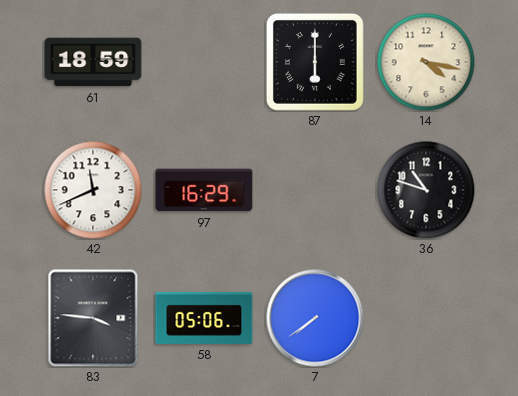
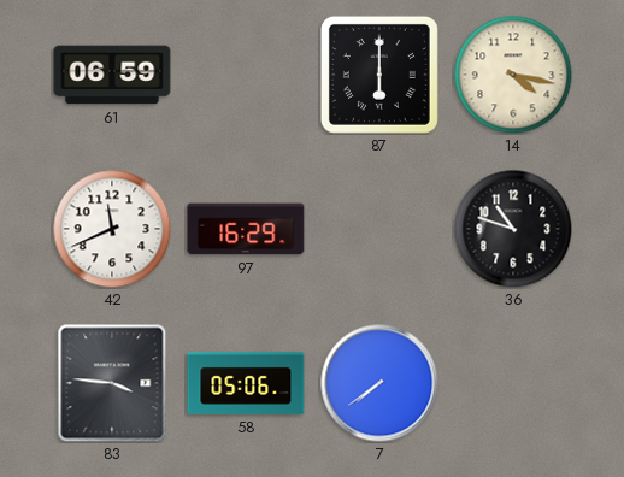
61: 18:59 -> 06:59
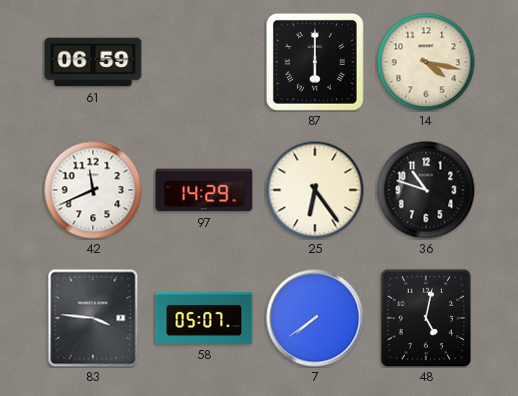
97: 16:29 -> 14:29
25: none -> 6:24
58: 05:06 -> 05:07
48: none -> 5:02
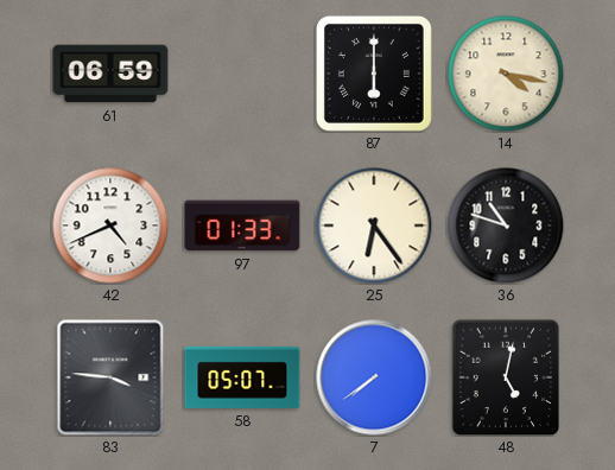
42: 11:41 -> 4:41
97: 14:29 -> 01:33
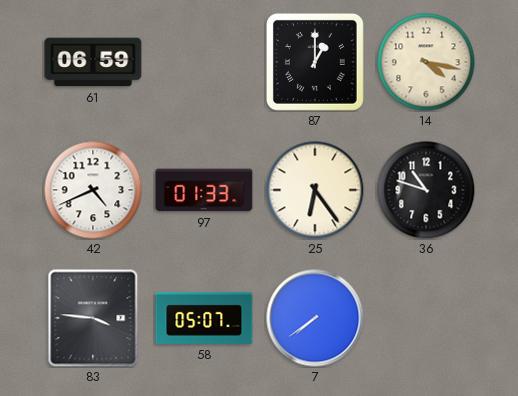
87: 6:00 -> 1:00
48: 5:02 -> none
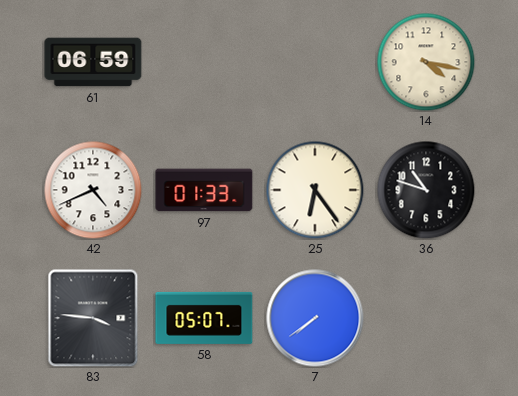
87: 1:00 -> none
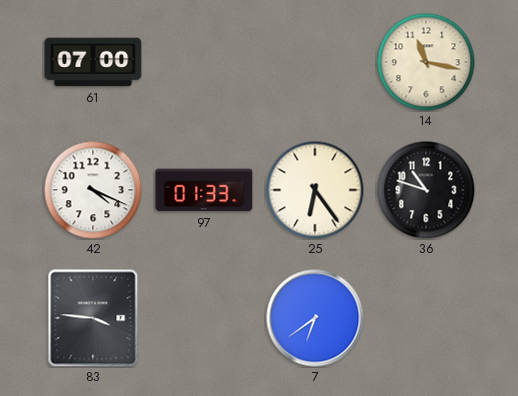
61: 06:59 -> 07:00
14: 4:17 -> 11:17
42: 4:41 -> 4:19
58: 05:07 -> none
7: 7:39 -> 6:39
